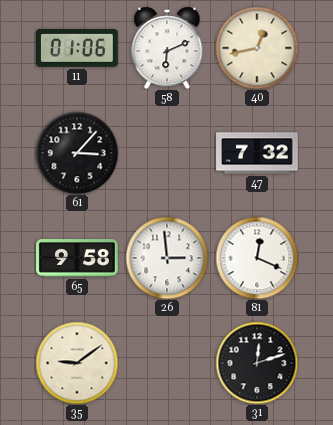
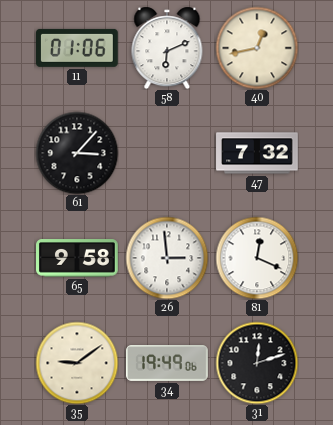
34: none -> 19:49
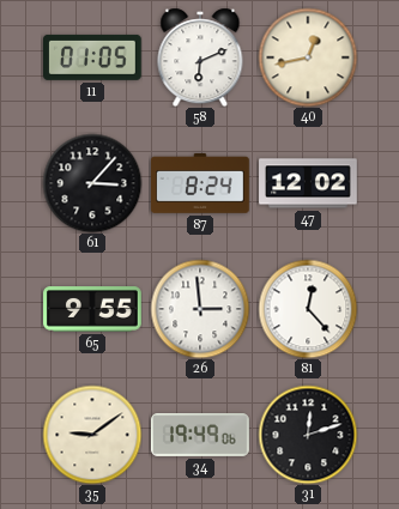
11: 01:06 -> 01:05
87: none -> 8:24
47: 7:32 -> 12:02
65: 9:58 -> 9:55
81: 12:19 -> 12:23
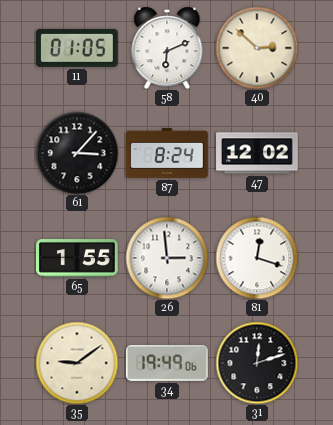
40: 12:43 -> 2:52
65: 9:55 -> 1:55
81: 12:23 -> 12:18
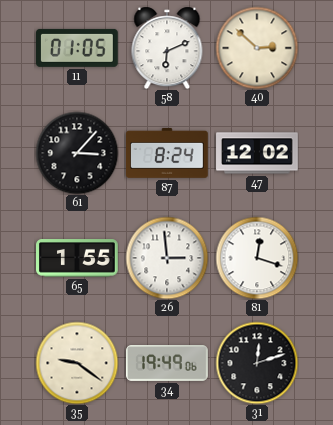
35: 9:09 -> 9:21
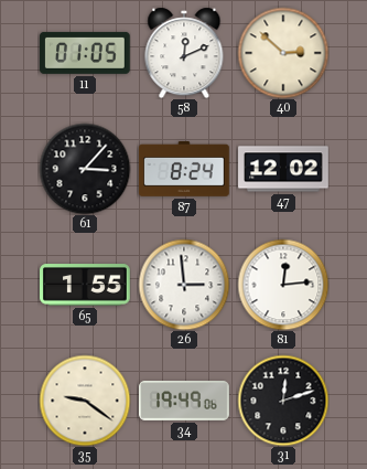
58: 6:11 -> 12:11
81: 12:18 -> 12:14
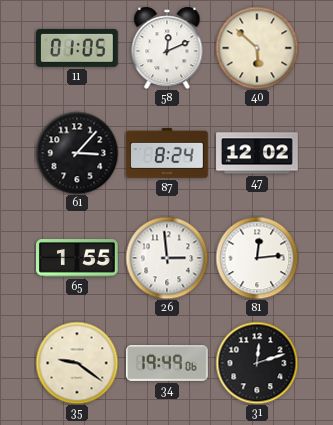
40: 2:52 -> 5:52
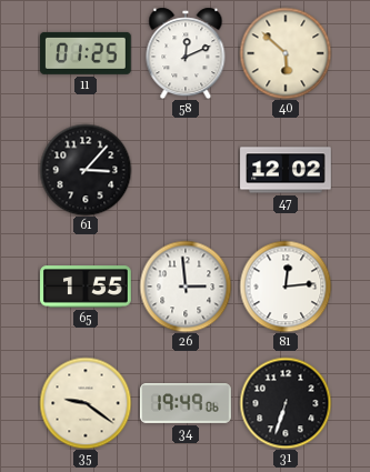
11: 01:05 -> 01:25
87: 8:24 -> none
31: 12:12 -> 6:33
